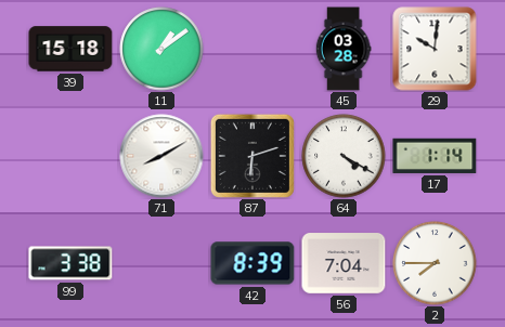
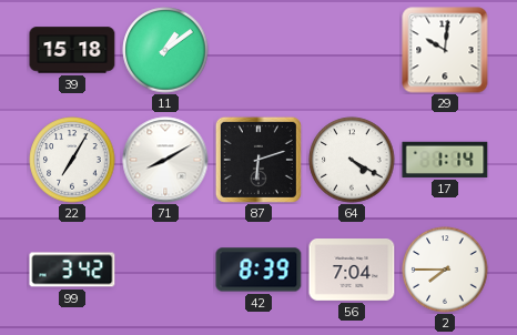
45: 03:28 -> none
22: none -> 7:05
99: 3:38 -> 3:42
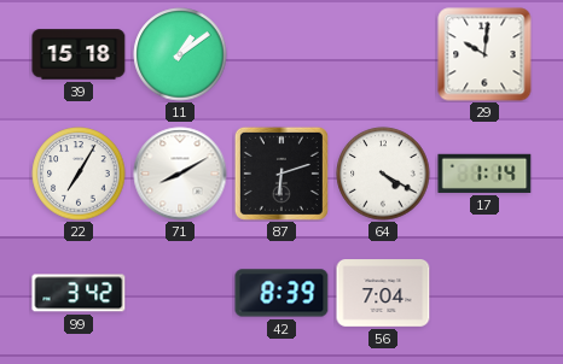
2: 7:45 -> none
